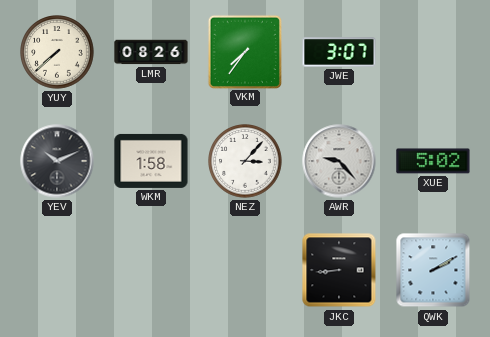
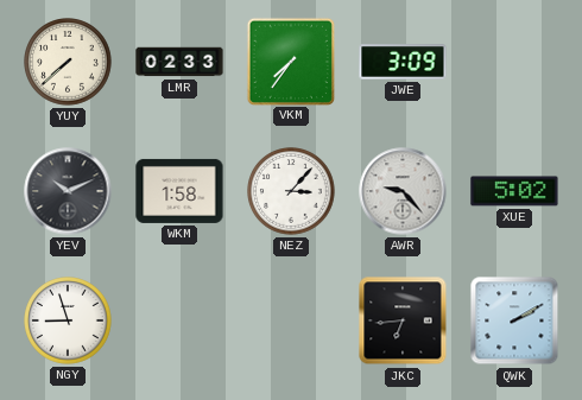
LMR: 08:26 -> 02:33
JWE: 3:07 -> 3:09
NGY: none -> 8:57
JKC: 8:44 -> 6:44
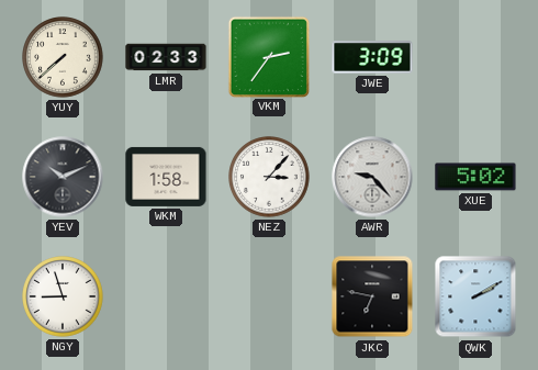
VKM: 7:36 -> 2:36
JKC: 6:44 -> 6:47
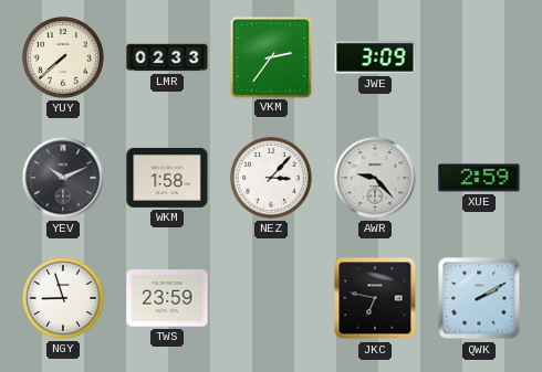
XUE: 5:02 -> 2:59
TWS: none -> 23:59
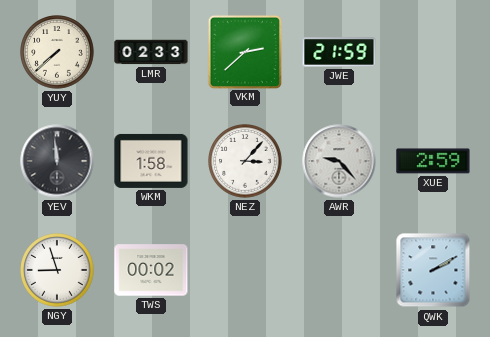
VKM: 2:36 -> 2:38
JWE: 3:09 -> 21:59
YEV: 10:11 -> 11:59
TWS: 23:59 -> 00:02
JKC: 6:47 -> none
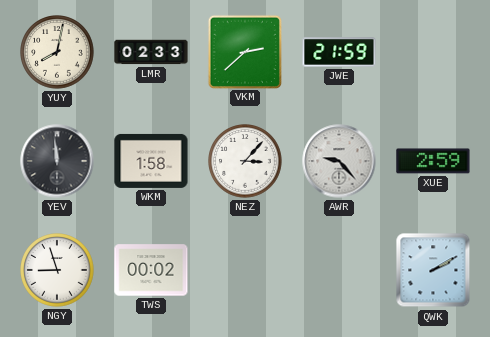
YUY: 7:38 -> 8:02
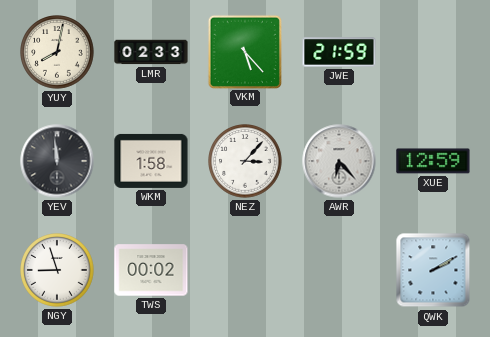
VKM: 2:38 -> 5:23
AWR: 9:23 -> 6:23
XUE: 2:59 -> 12:59
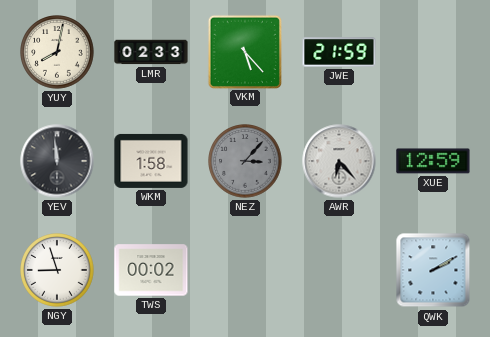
NEZ dial: white -> grey
